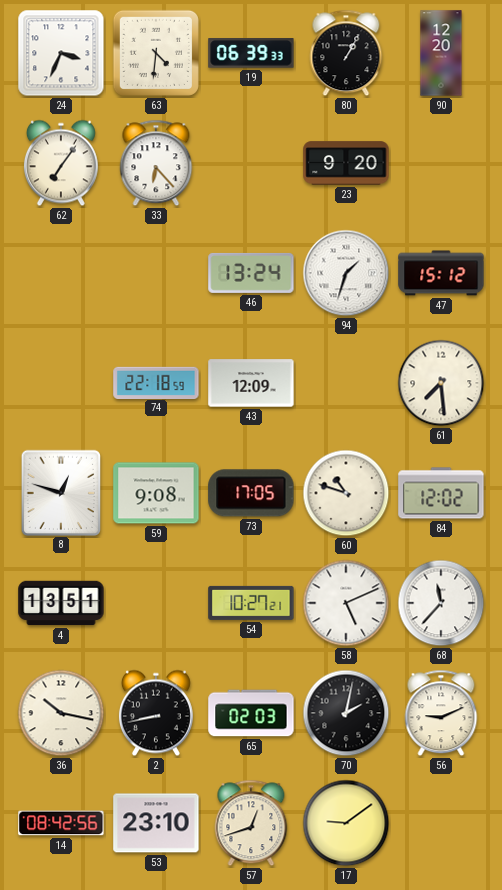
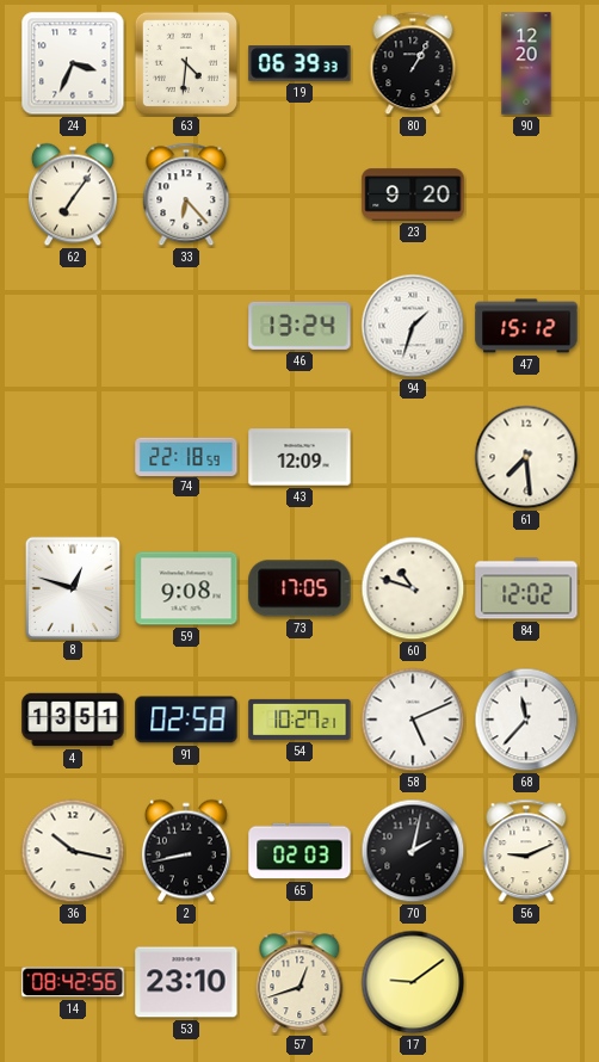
91: none -> 02:58
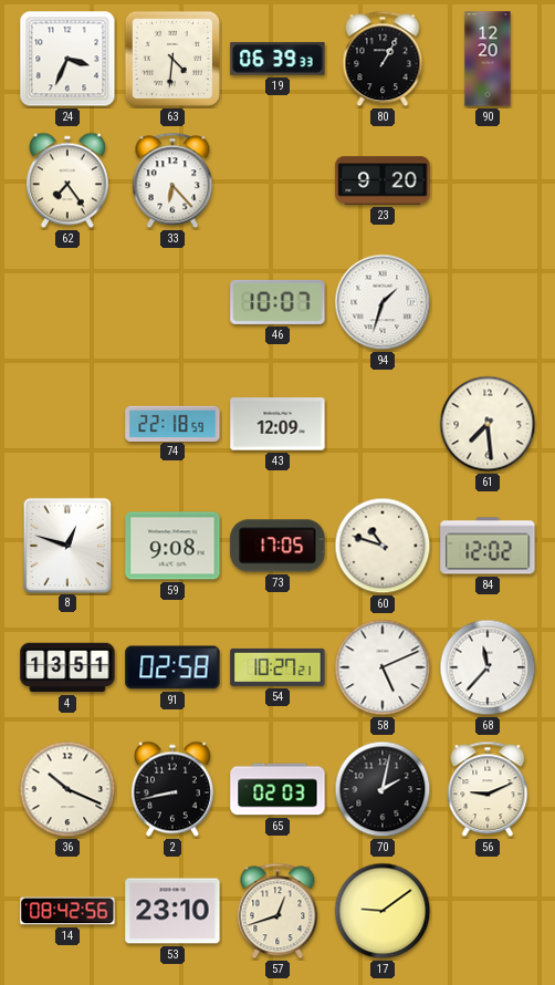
62: 7:06 -> 7:24
46: 13:24 -> 10:07
47: 15:12 -> none
36: 10:17 -> 10:19
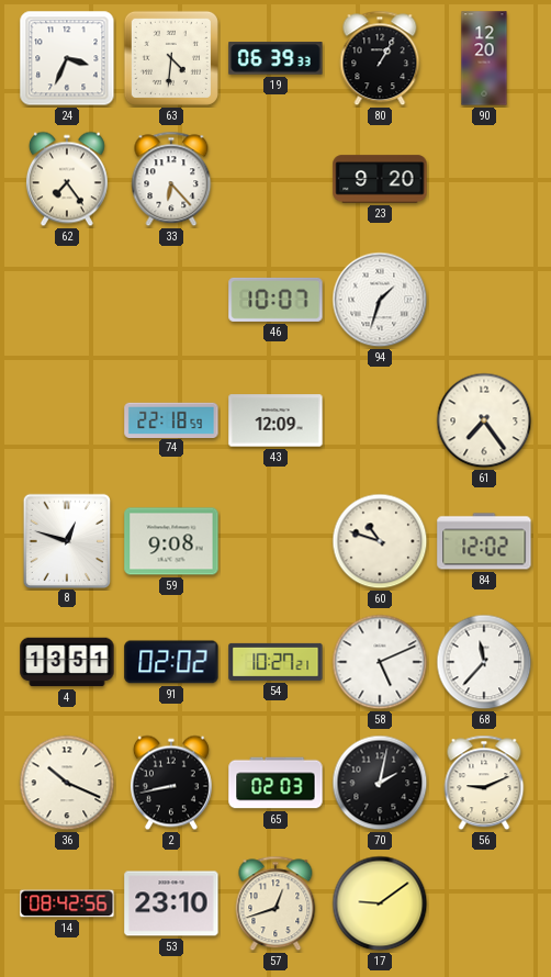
61: 7:29 -> 7:24
73: 17:05 -> none
91: 02:58 -> 02:02
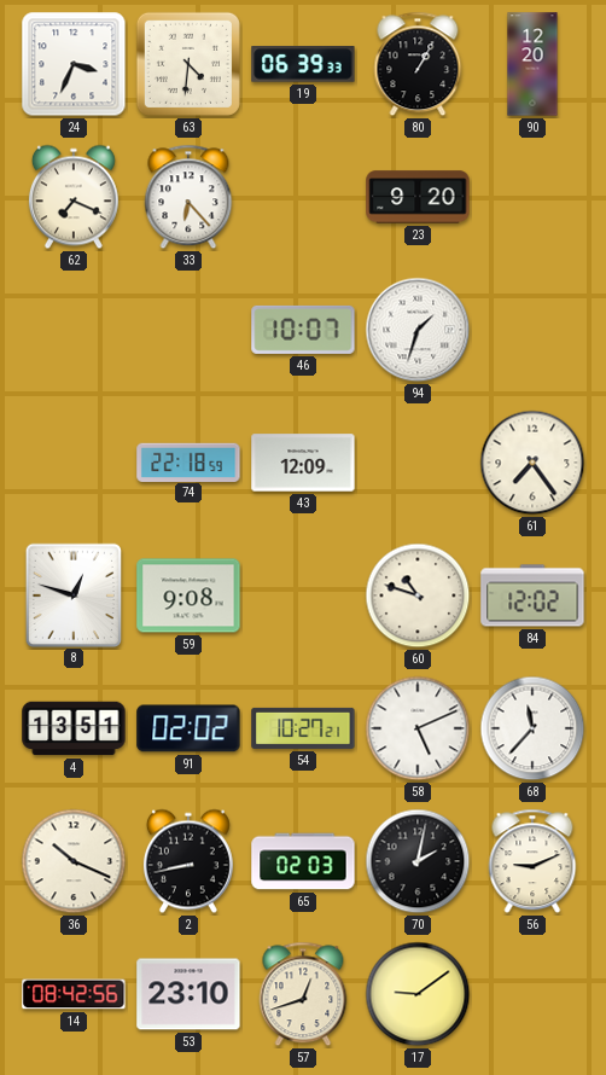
62: 7:24 -> 7:19
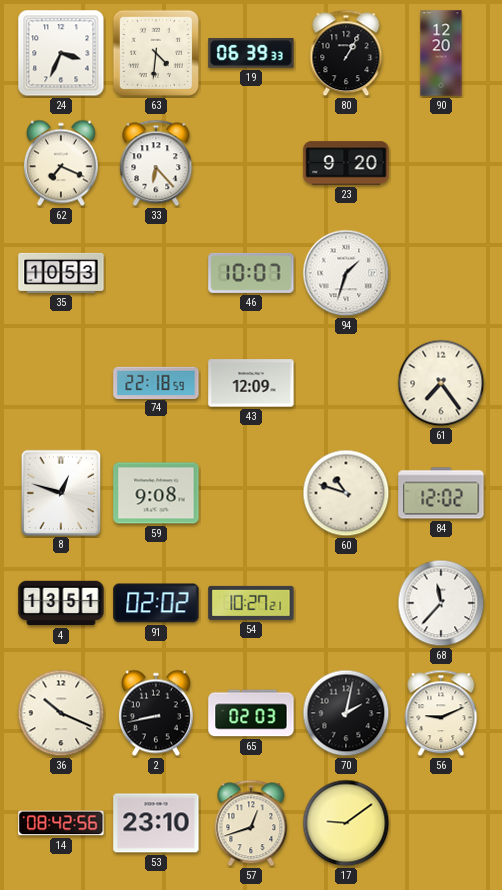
35: none -> 10:53
58: 5:11 -> none
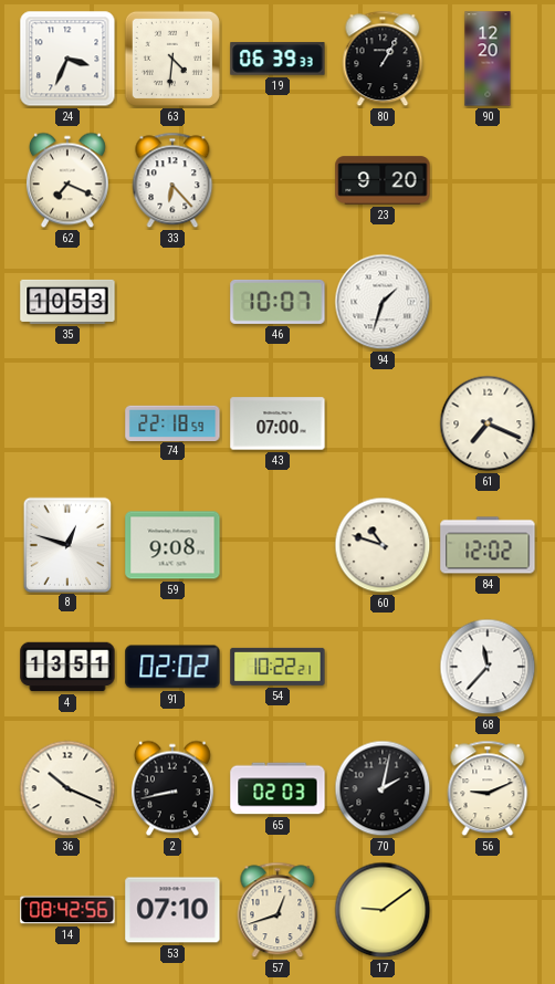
43: 12:09 -> 07:00
61: 7:24 -> 7:19
54: 10:27 -> 10:22
53: 23:10 -> 07:10
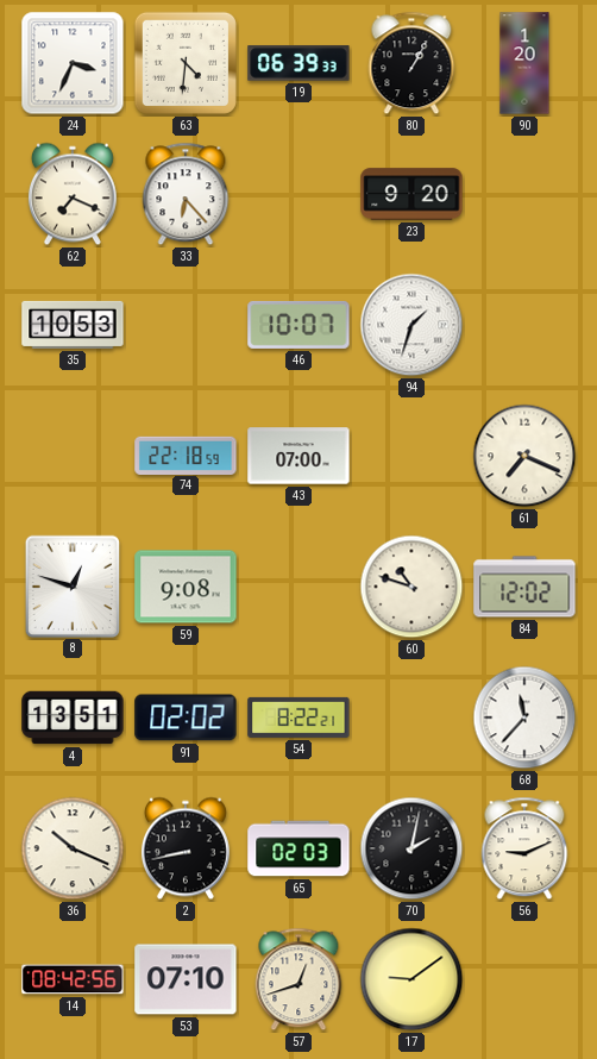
90: 12:20 -> 1:20
54: 10:22 -> 8:22
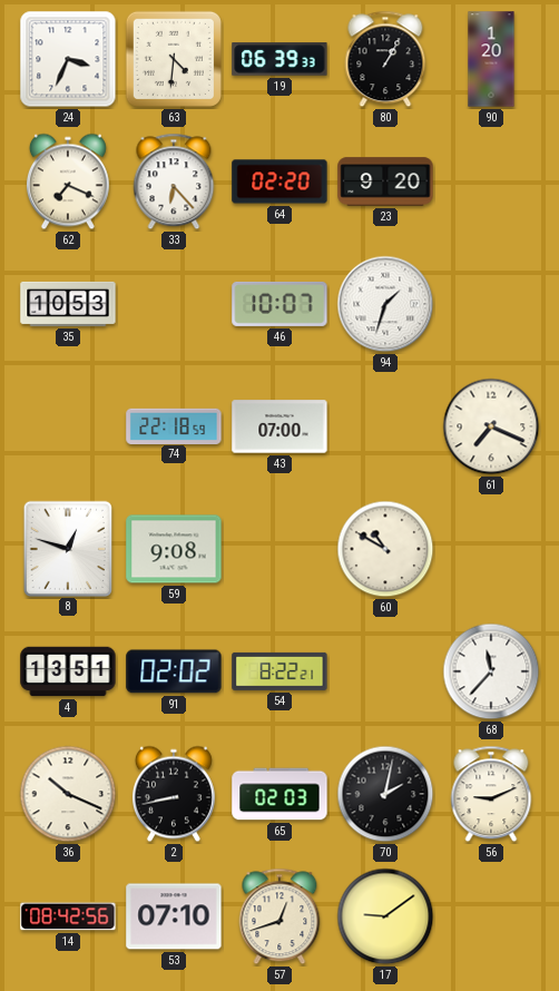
64: none -> 02:20
60: 10:48 -> 10:50
84: 12:02 -> none
